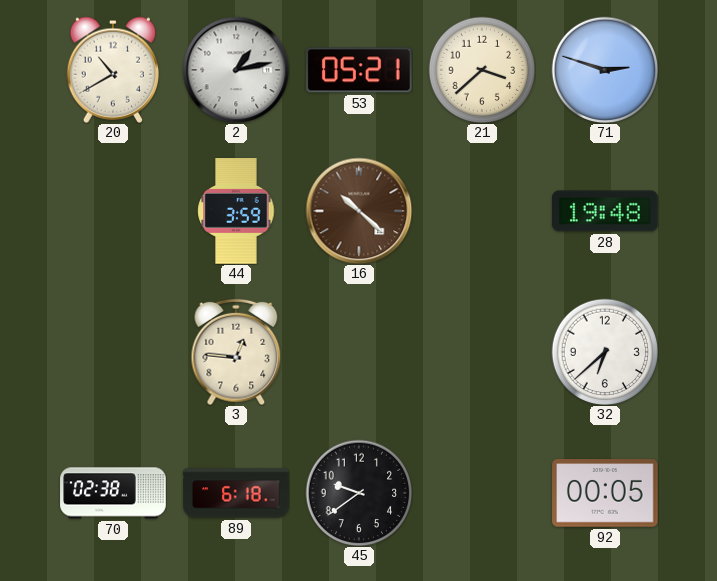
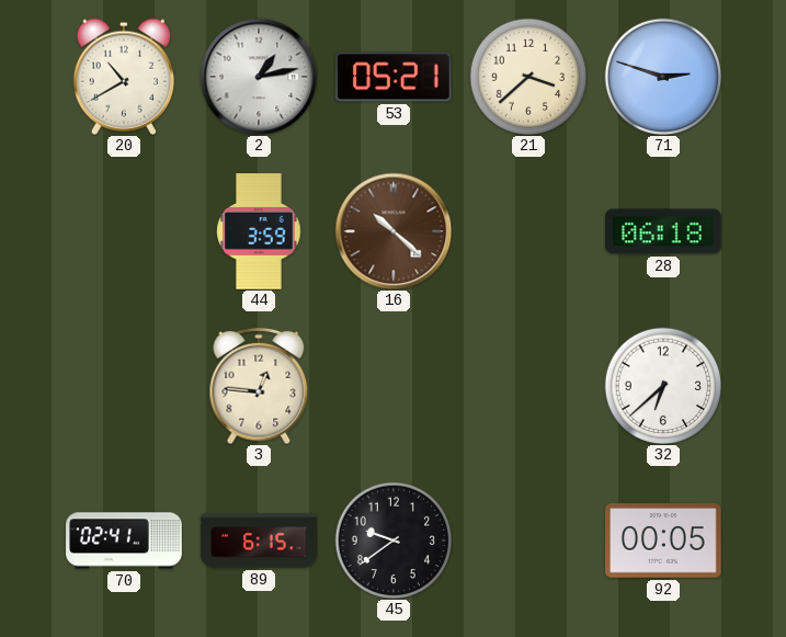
28: 19:48 -> 06:18
70: 02:38 -> 02:41
89: 6:18 -> 6:15
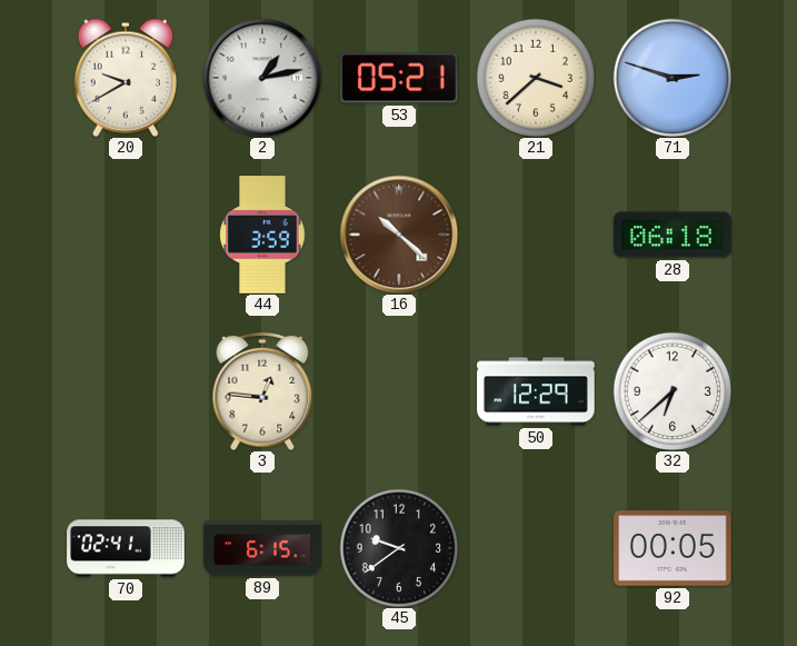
20: 10:40 -> 9:40
50: none -> 12:29
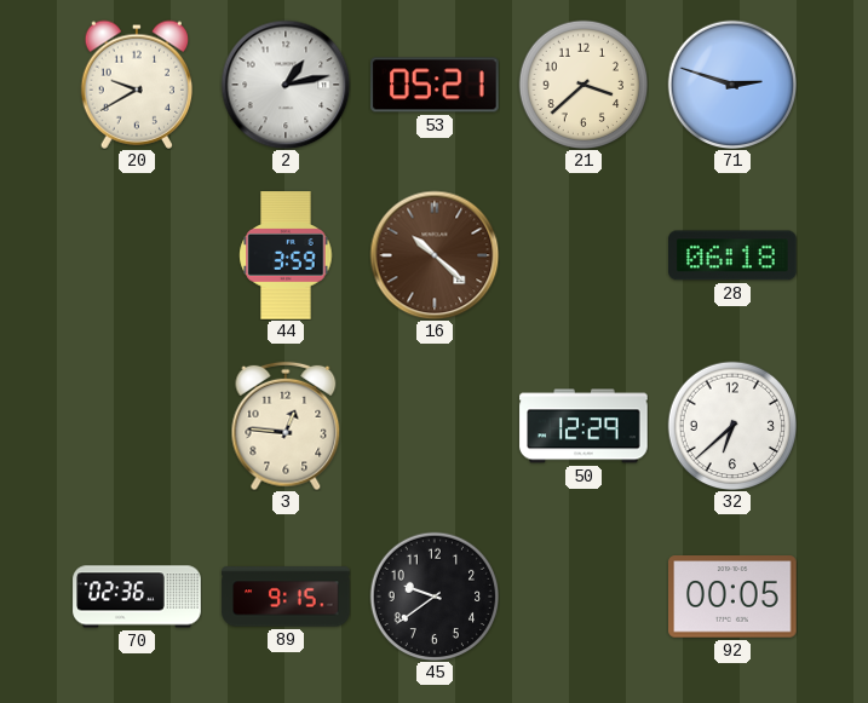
70: 02:41 -> 02:36
89: 6:15 -> 9:15
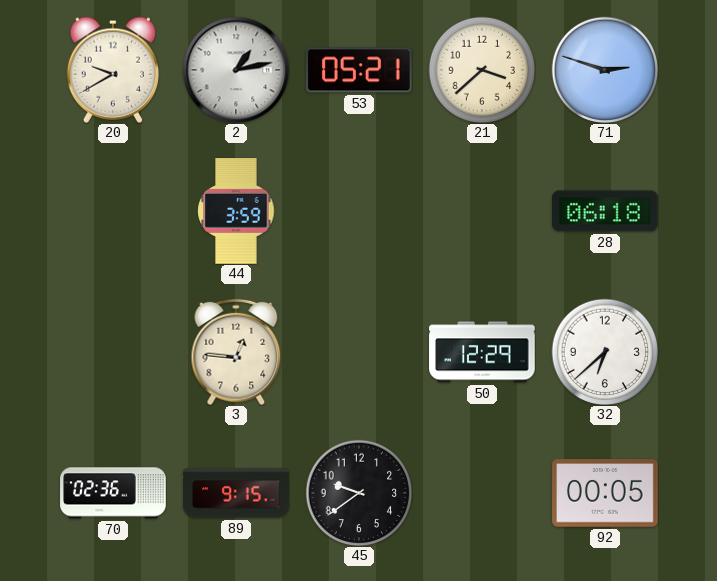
16: 10:22 -> none
